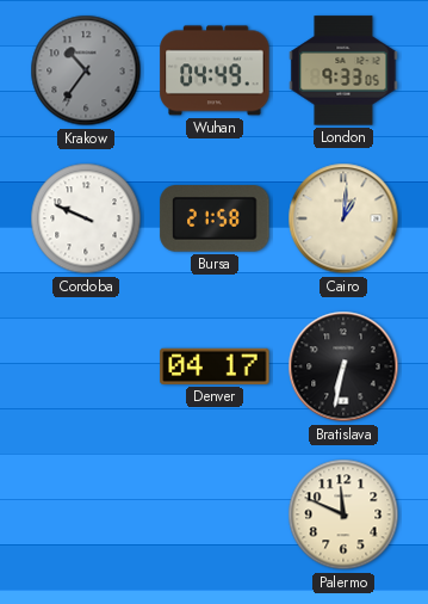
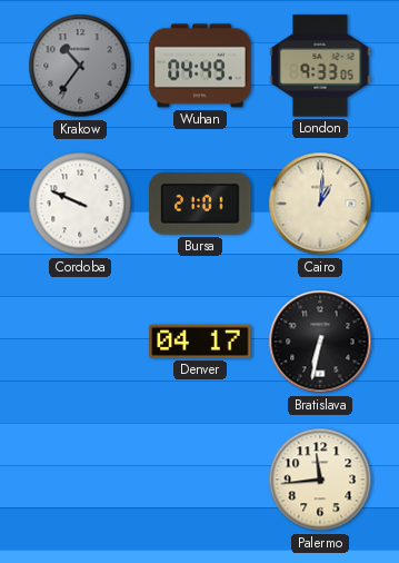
Bursa: 21:58 -> 21:01
Palermo: 11:49 -> 11:44
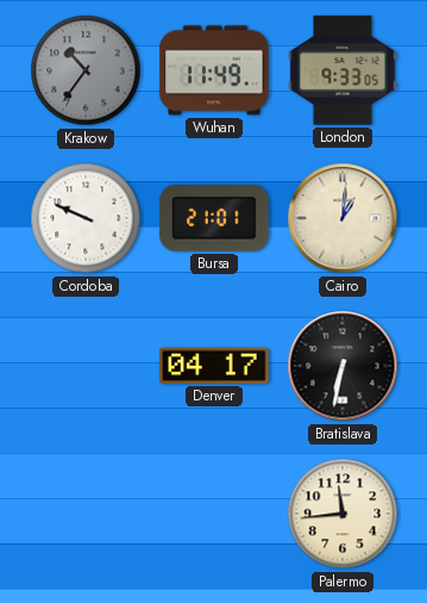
Wuhan: 04:49 -> 11:49
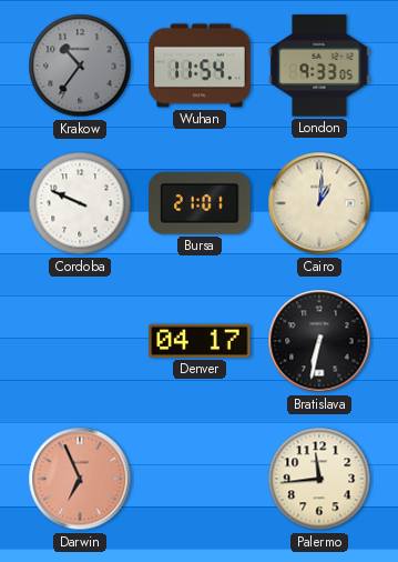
Wuhan: 11:49 -> 11:54
Darwin: none -> 6:56
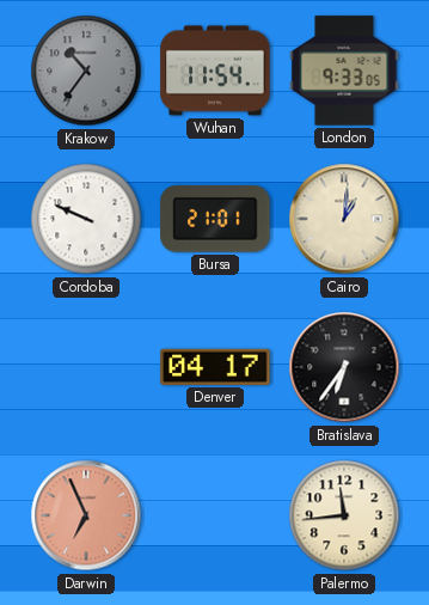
Bratislava: 6:32 -> 6:36
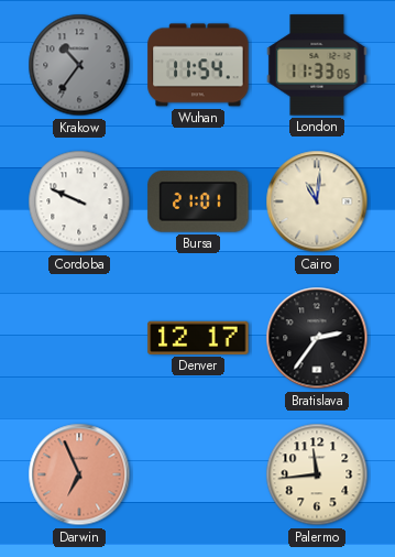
London: 9:33 -> 11:33
Cairo: 1:01 -> 11:01
Denver: 04:17 -> 12:17
Bratislava: 6:36 -> 2:36
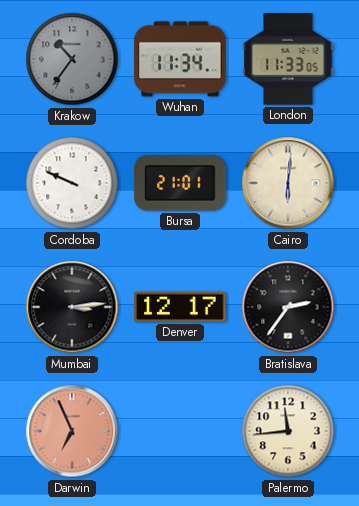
Wuhan: 11:54 -> 11:34
Cairo: 11:01 -> 6:01
Mumbai: none -> 3:14
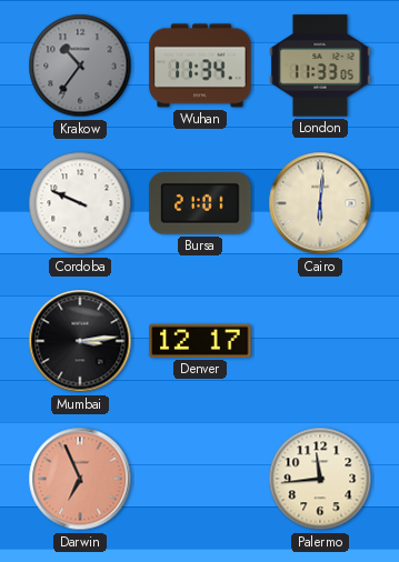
Bratislava: 2:36 -> none
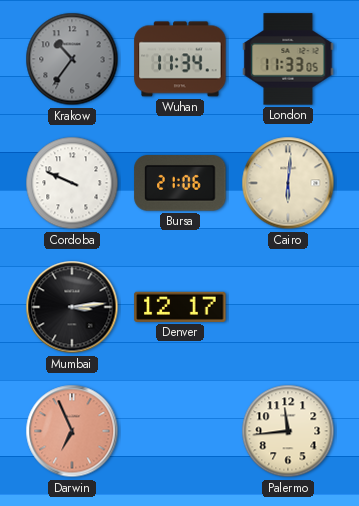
Bursa: 21:01 -> 21:06
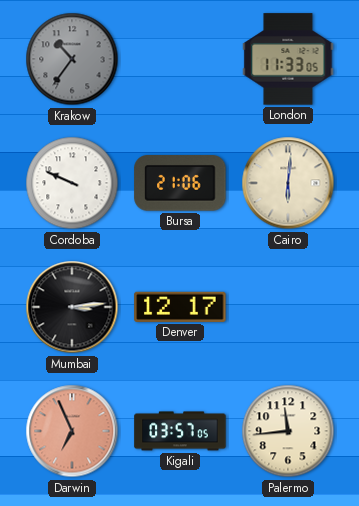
Wuhan: 11:34 -> none
Kigali: none -> 03:57
